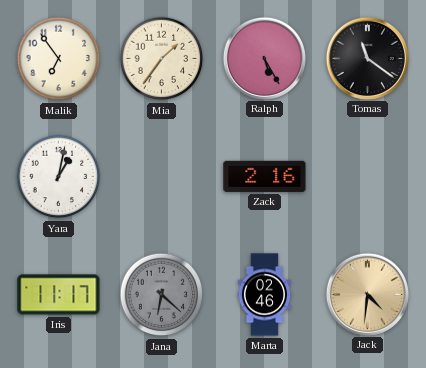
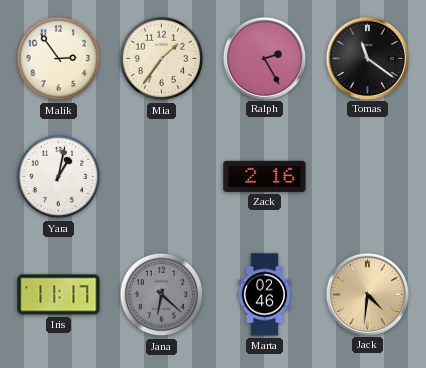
Malik: 6:54 -> 2:54
Ralph: 5:25 -> 2:25
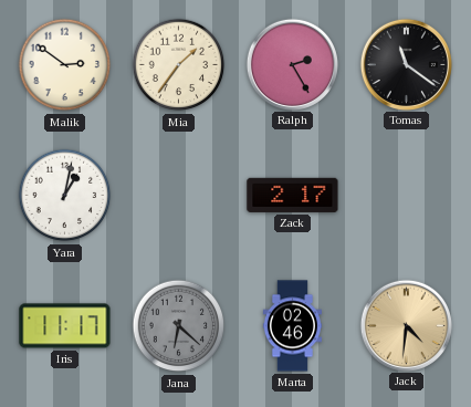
Malik: 2:54 -> 2:51
Zack: 2:16 -> 2:17
